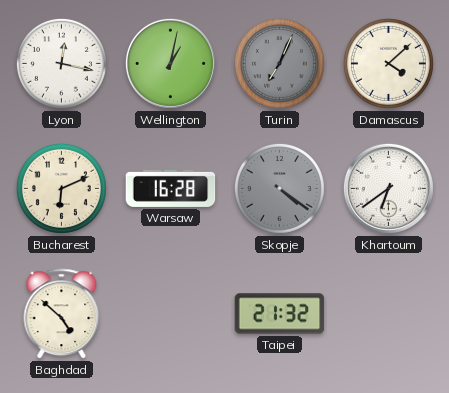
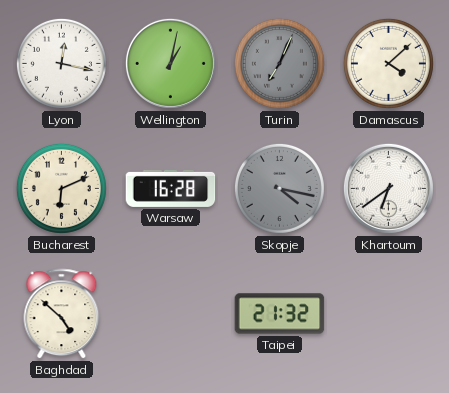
Skopje: 4:21 -> 4:17
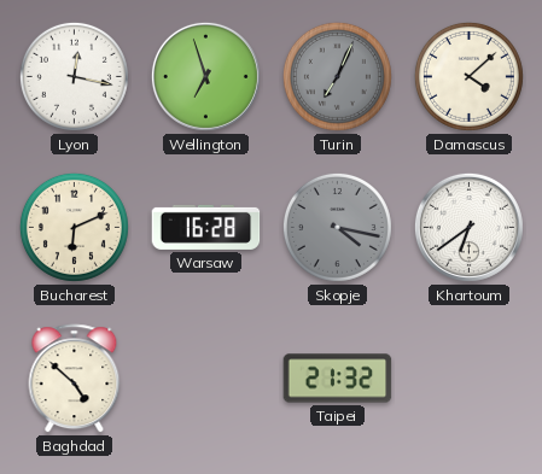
Wellington: 1:02 -> 6:57
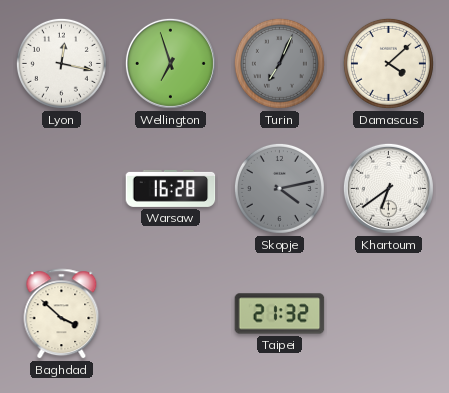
Bucharest: 6:11 -> none
Skopje: 4:17 -> 4:13
Baghdad: 4:52 -> 3:52
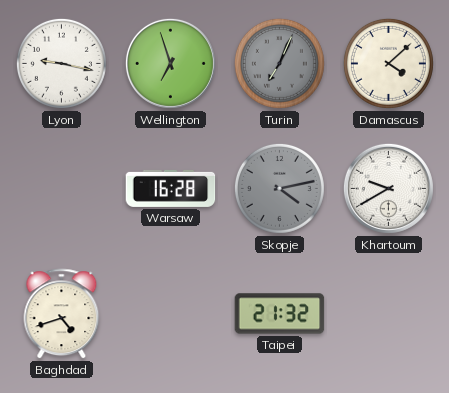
Lyon: 12:17 -> 9:17
Khartoum: 6:39 -> 9:40
Baghdad: 3:52 -> 4:42
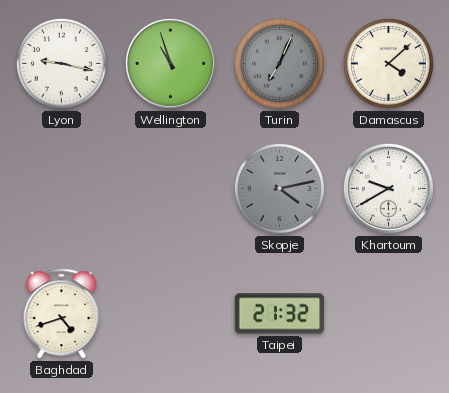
Wellington: 6:57 -> 10:57
Warsaw: 16:28 -> none
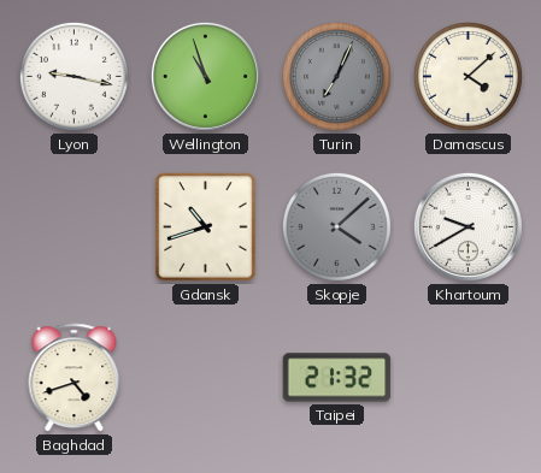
Gdansk: none -> 10:42
Skopje: 4:13 -> 4:08
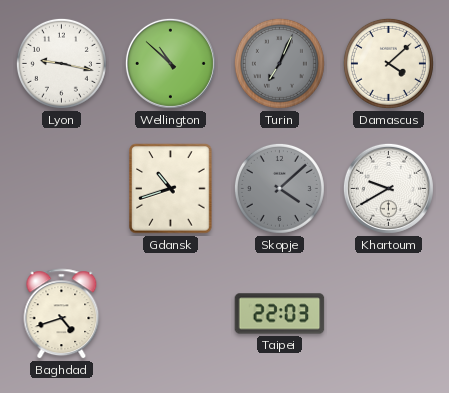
Wellington: 10:57 -> 10:52
Taipei: 21:32 -> 22:03
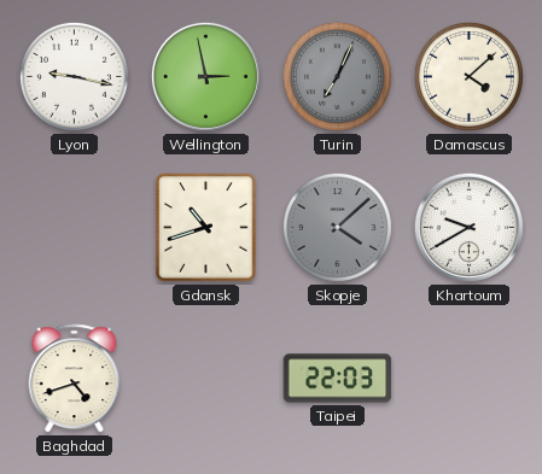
Wellington: 10:52 -> 2:58
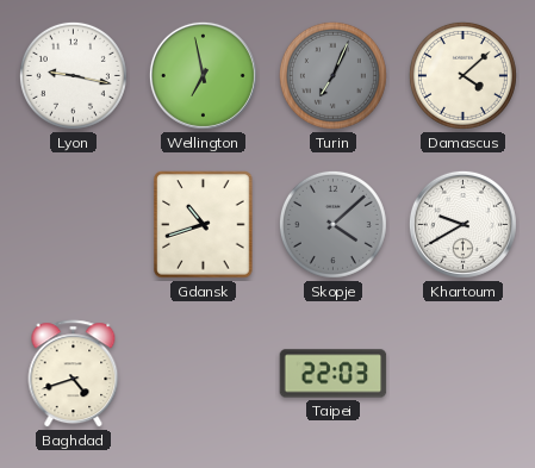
Wellington: 2:58 -> 6:58
